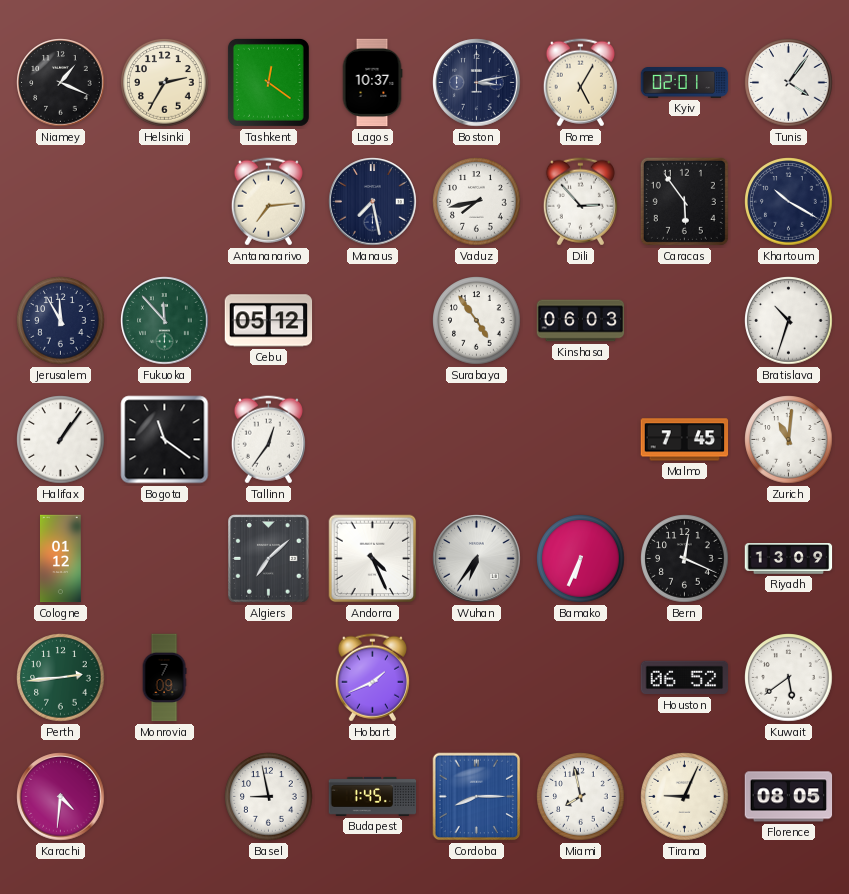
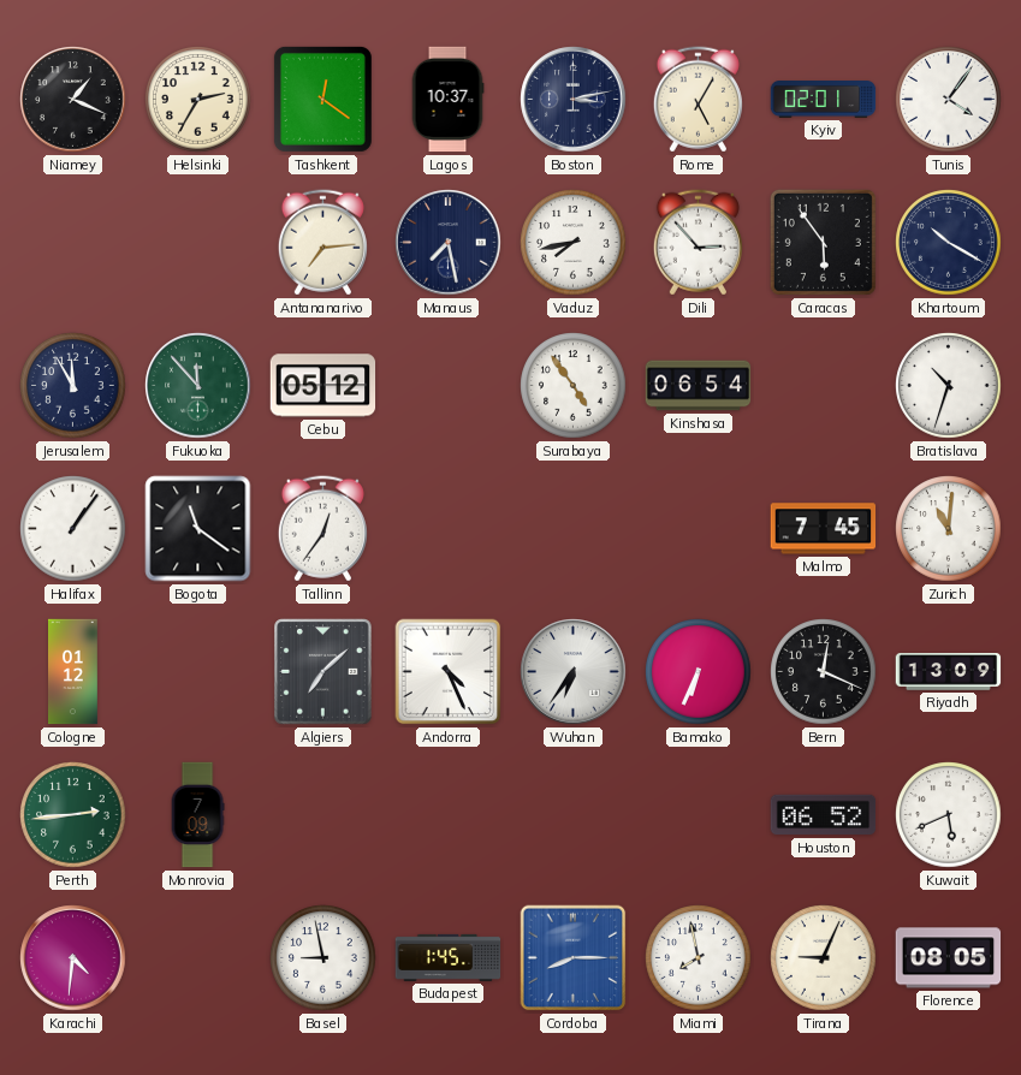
Kinshasa: 06:03 -> 06:54
Hobart: 1:41 -> none
Kuwait: 5:39 -> 5:41
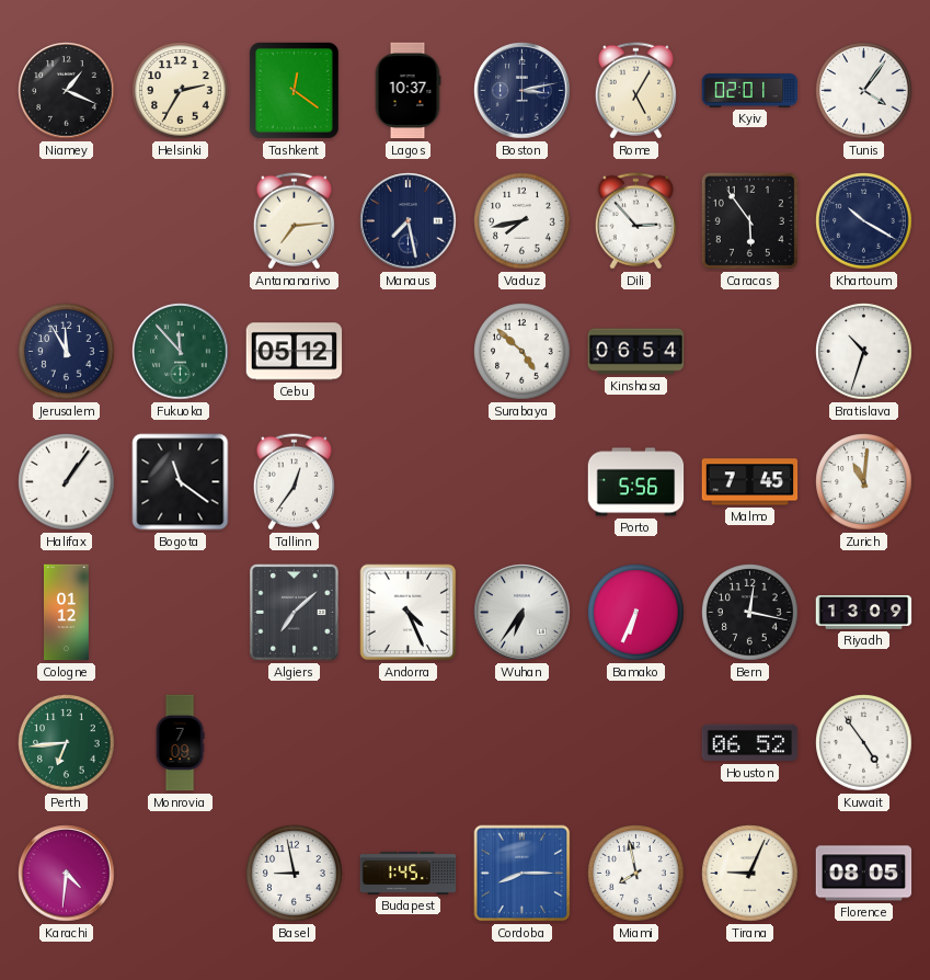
Surabaya: 4:54 -> 4:52
Porto: none -> 5:56
Bern: 12:19 -> 12:17
Perth: 2:44 -> 6:44
Kuwait: 5:41 -> 4:54
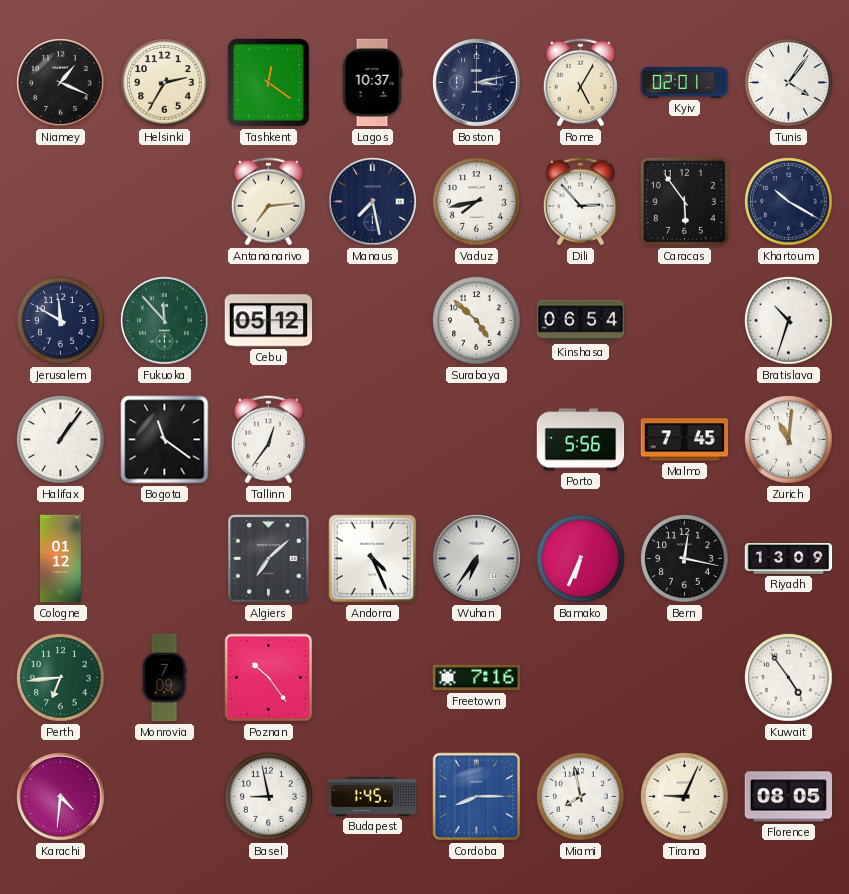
Jerusalem: 11:55 -> 11:50
Poznan: none -> 10:24
Freetown: none -> 7:16
Houston: 06:52 -> none
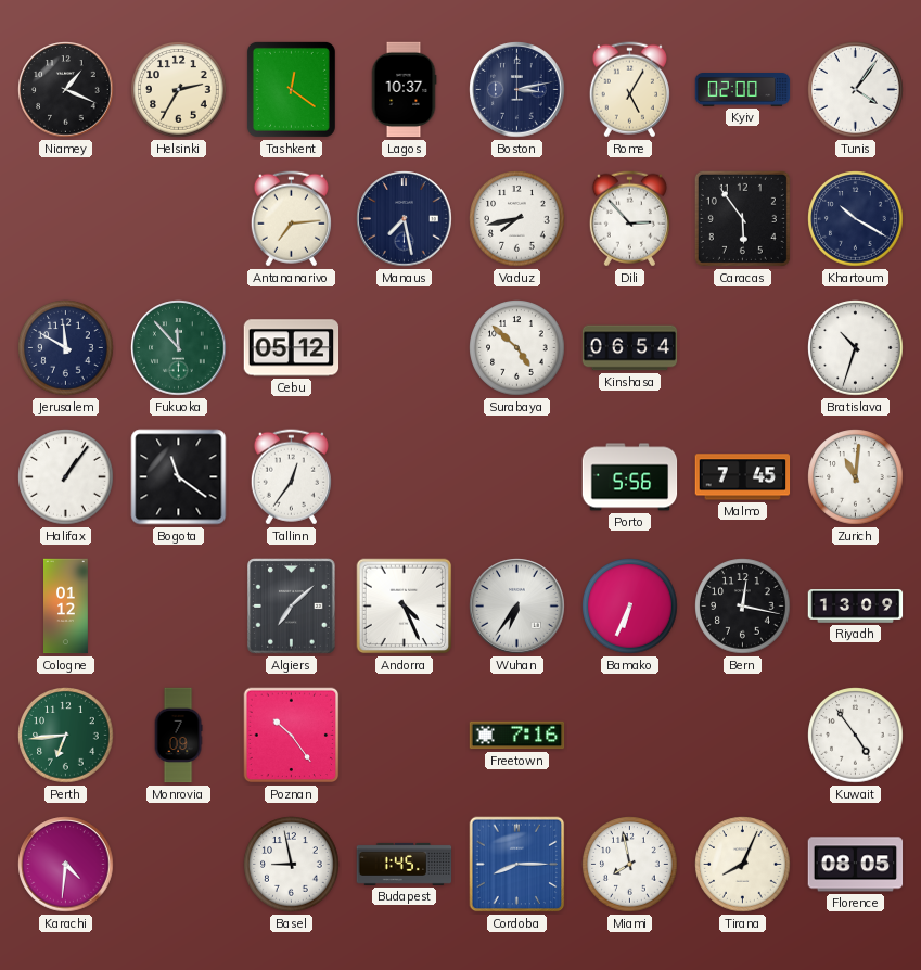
Kyiv: 02:01 -> 02:00
Tirana: 9:04 -> 8:04
